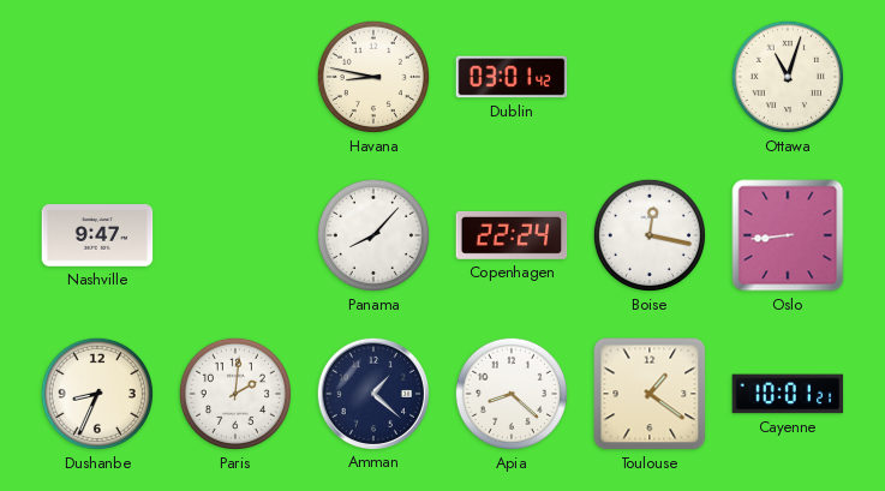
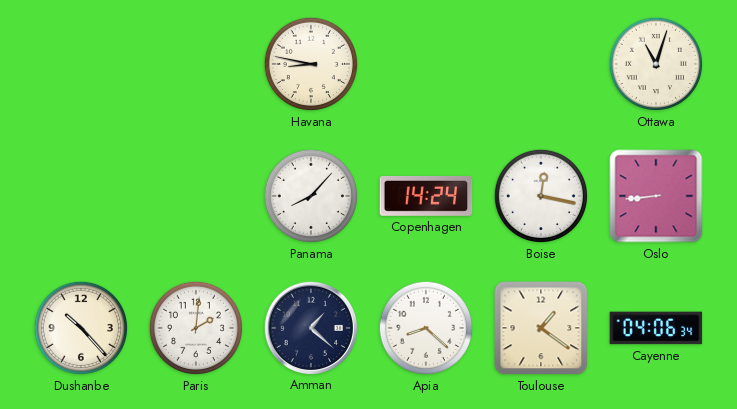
Dublin: 03:01 -> none
Nashville: 9:47 -> none
Copenhagen: 22:24 -> 14:24
Dushanbe: 8:34 -> 10:23
Cayenne: 10:01 -> 04:06
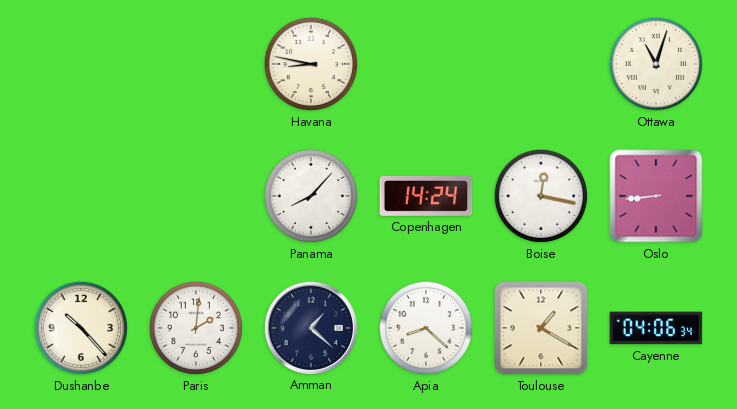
Toulouse: 1:21 -> 1:20
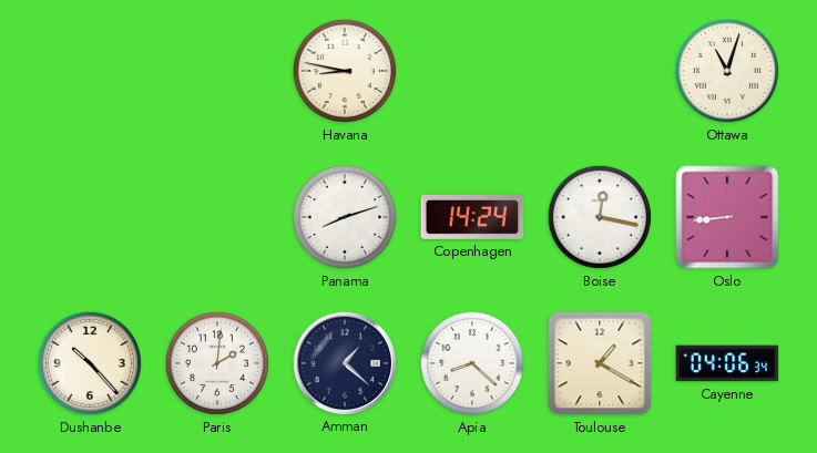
Panama: 8:07 -> 8:12
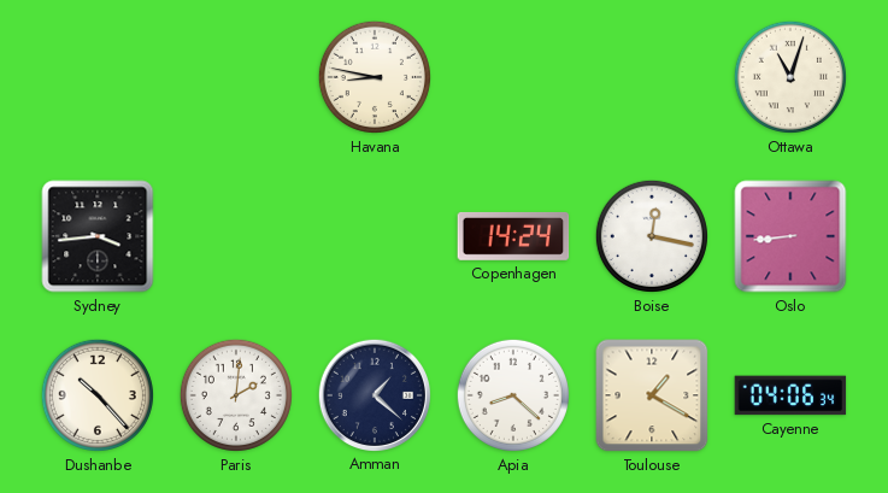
Sydney: none -> 3:44
Panama: 8:12 -> none
